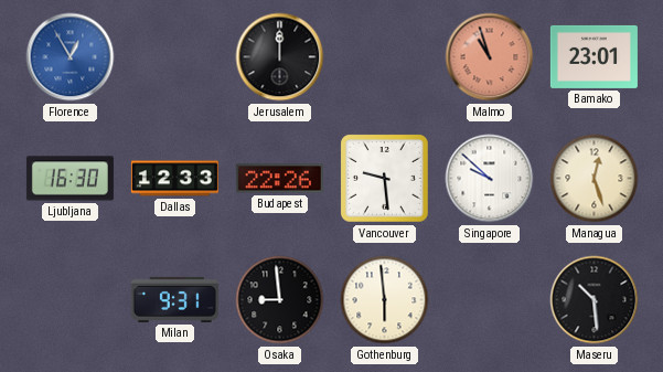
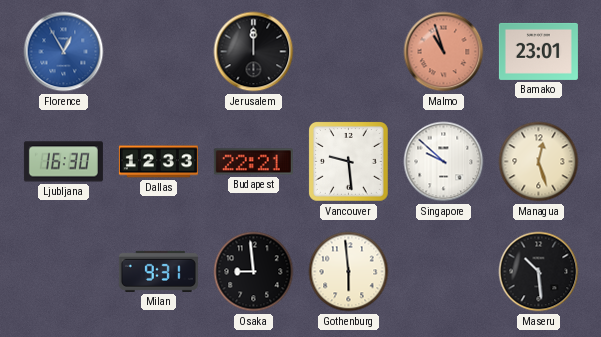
Budapest: 22:26 -> 22:21
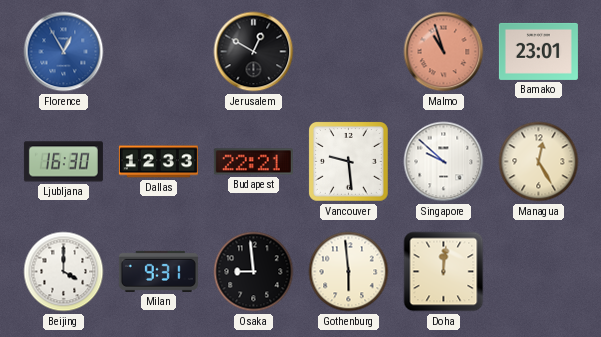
Jerusalem: 12:00 -> 12:50
Managua: 12:27 -> 12:25
Beijing: none -> 4:00
Doha: none -> 12:01
Maseru: 10:29 -> none
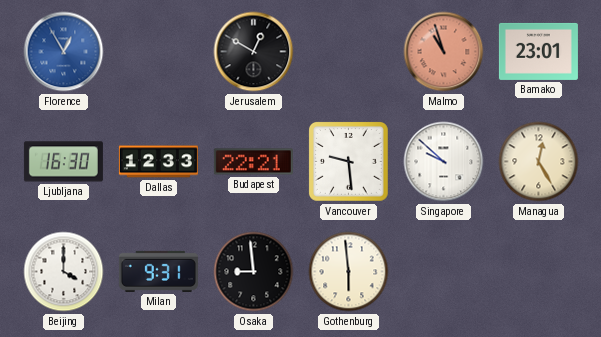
Doha: 12:01 -> none
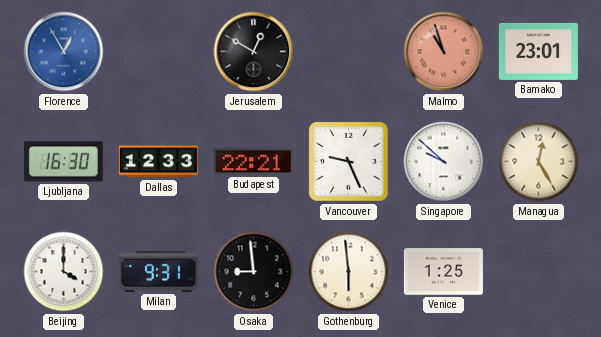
Vancouver: 9:29 -> 9:26
Venice: none -> 1:25
